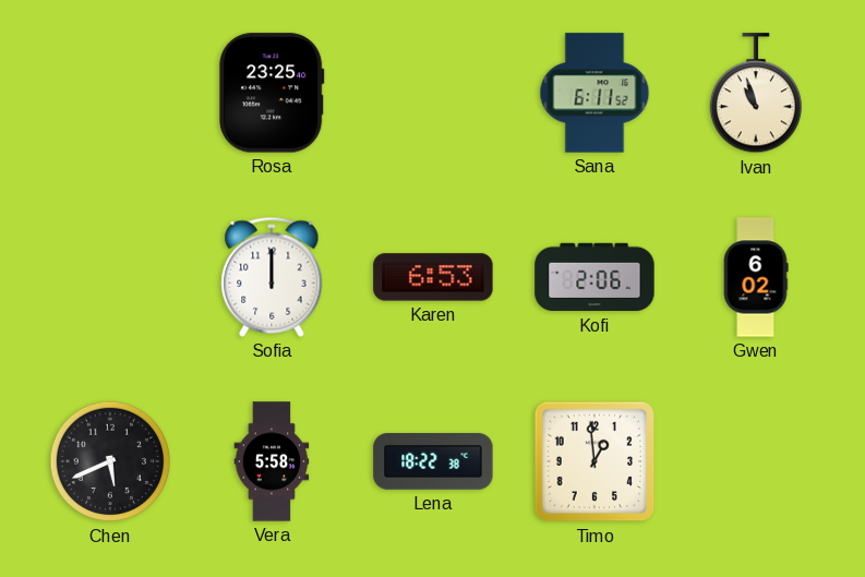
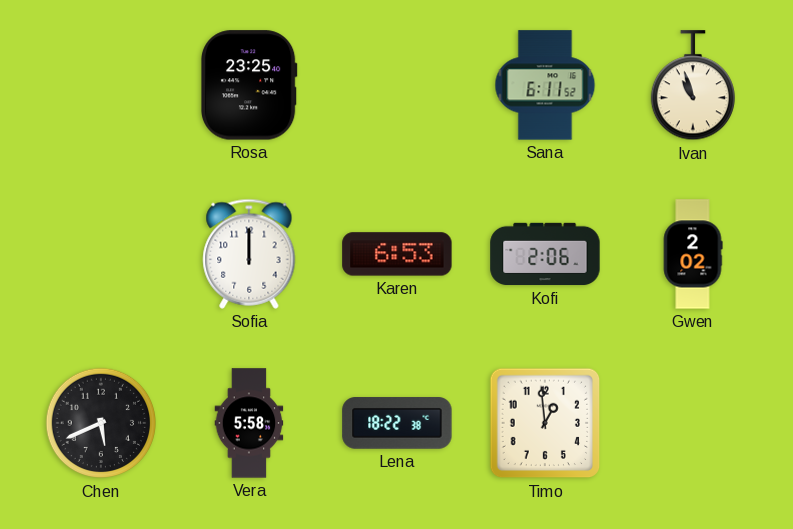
Gwen: 6:02 -> 2:02
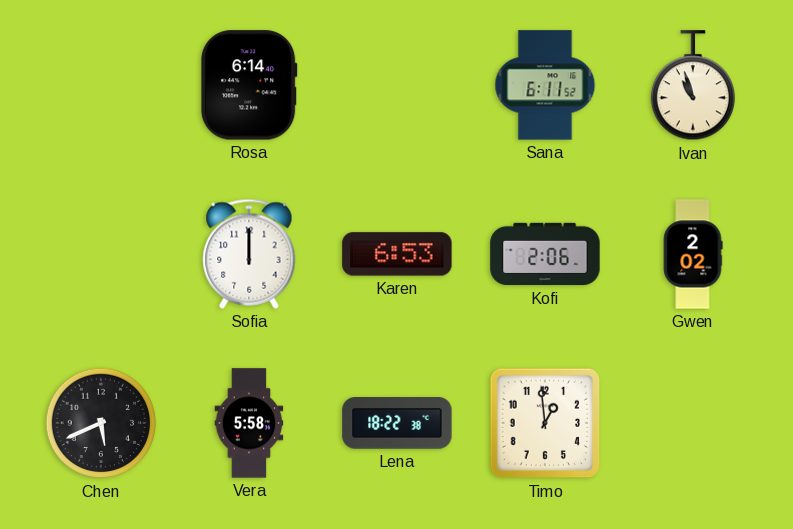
Rosa: 23:25 -> 6:14
